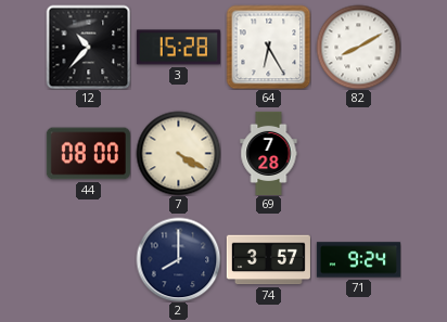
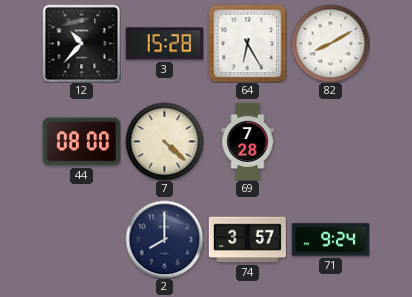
7: 4:20 -> 4:22
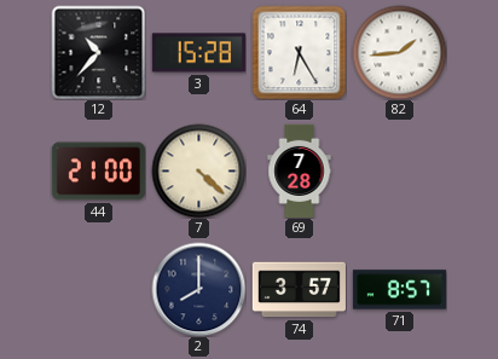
82: 8:10 -> 1:44
44: 08:00 -> 21:00
71: 9:24 -> 8:57
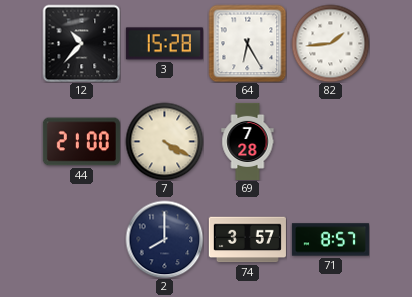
7: 4:22 -> 4:20
